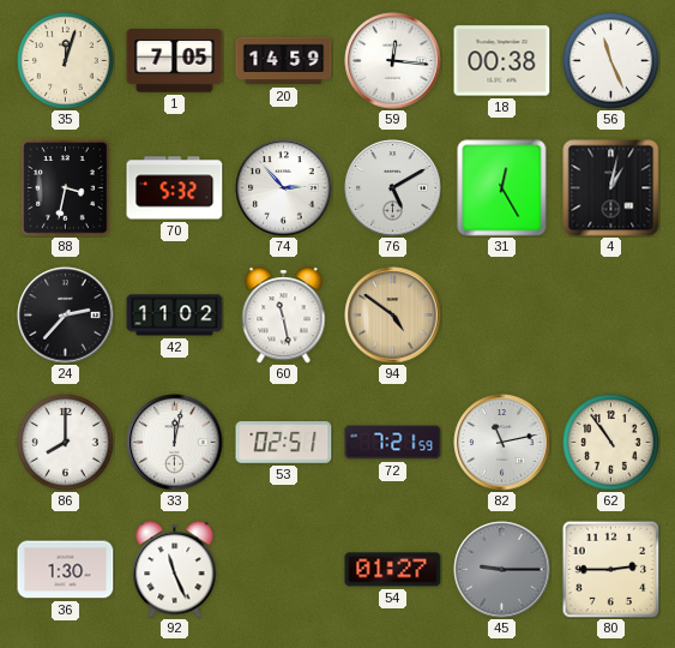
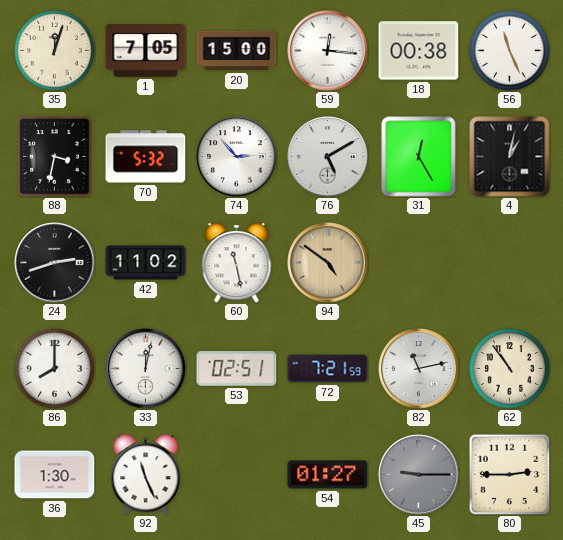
20: 14:59 -> 15:00
24: 2:37 -> 2:42
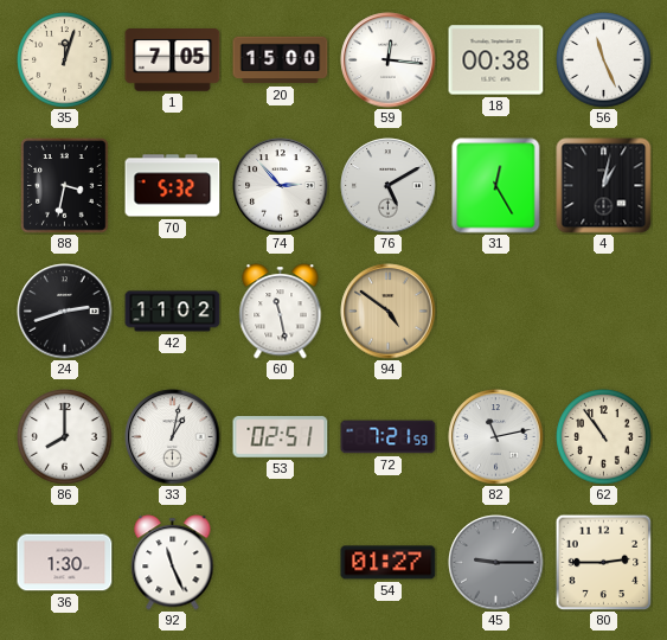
33: 12:02 -> 1:02
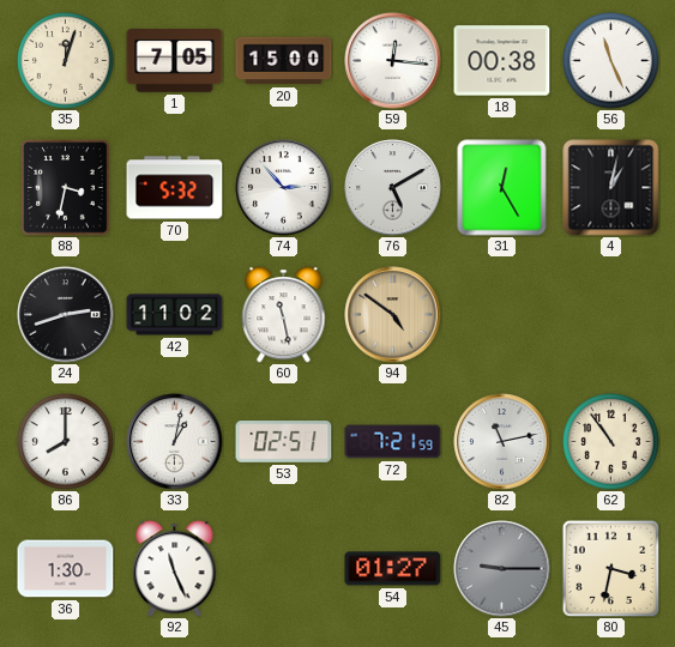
80: 2:45 -> 3:32
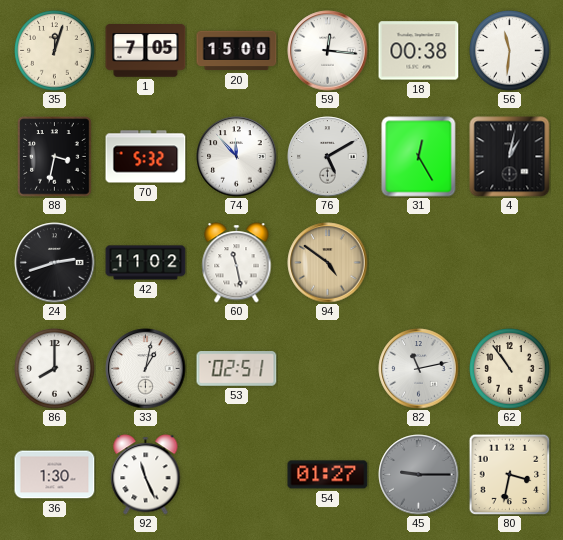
56: 11:26 -> 11:31
74: 2:53 -> 11:53
72: 7:21 -> none
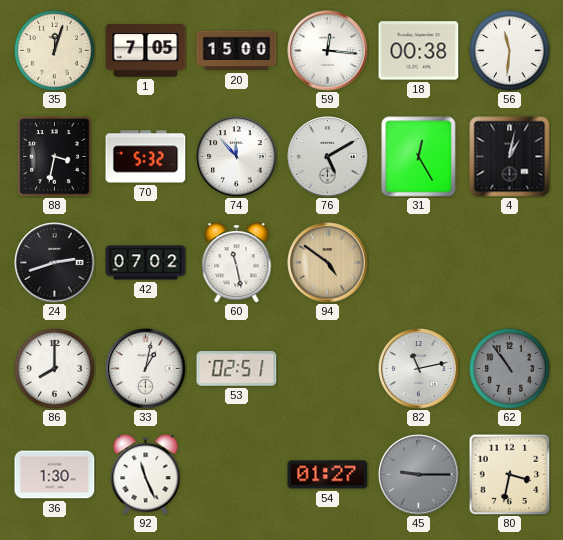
42: 11:02 -> 07:02
62 dial: cream -> grey
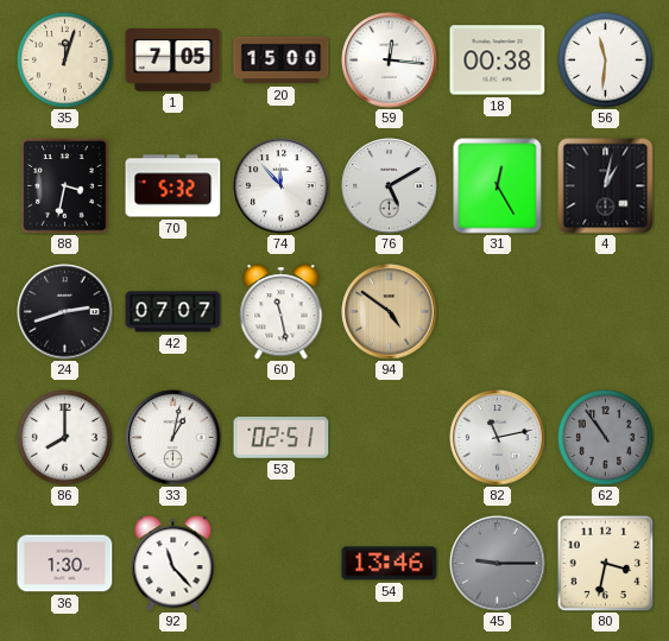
42: 07:02 -> 07:07
92: 11:26 -> 11:23
54: 01:27 -> 13:46
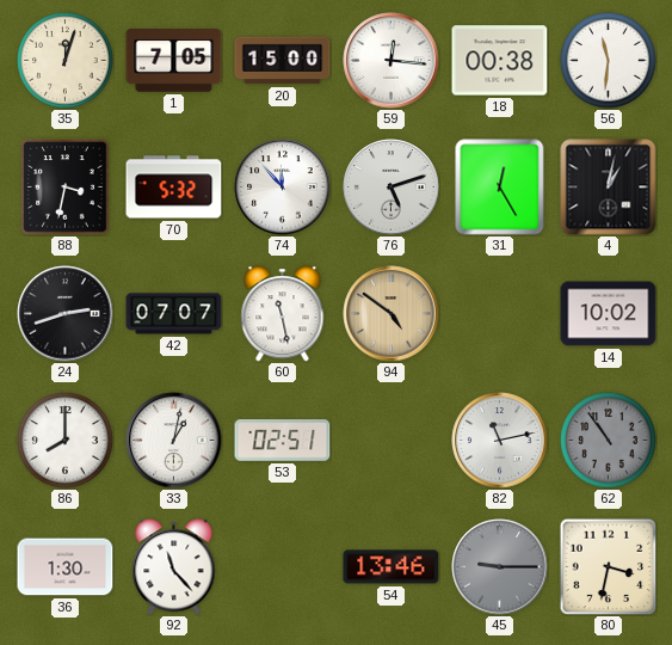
76: 5:10 -> 5:12
14: none -> 10:02
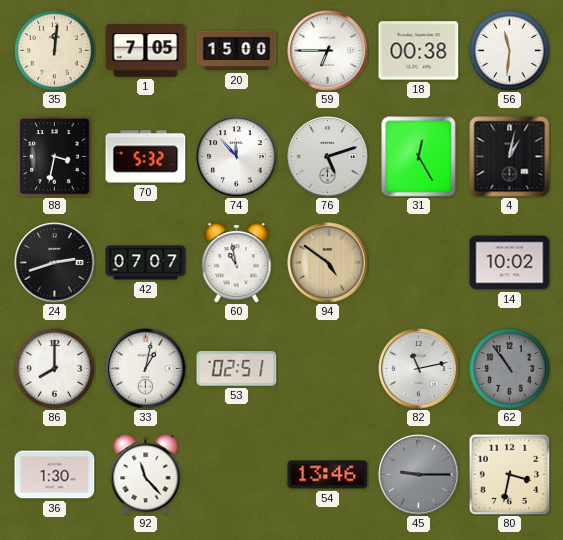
35: 12:03 -> 12:01
59: 12:16 -> 6:45
60: 11:28 -> 10:58
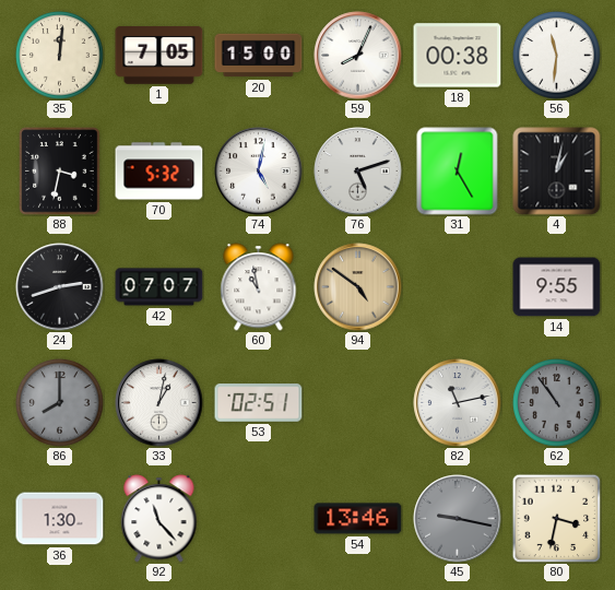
59: 6:45 -> 8:04
74: 11:53 -> 5:02
14: 10:02 -> 9:55
86 dial: white -> grey
45: 9:15 -> 9:17
